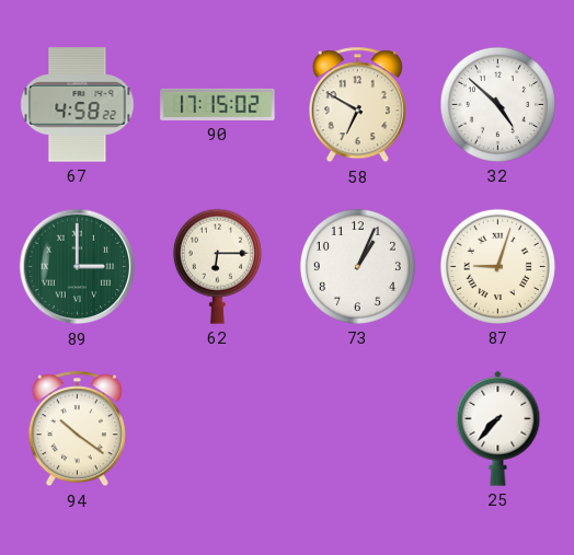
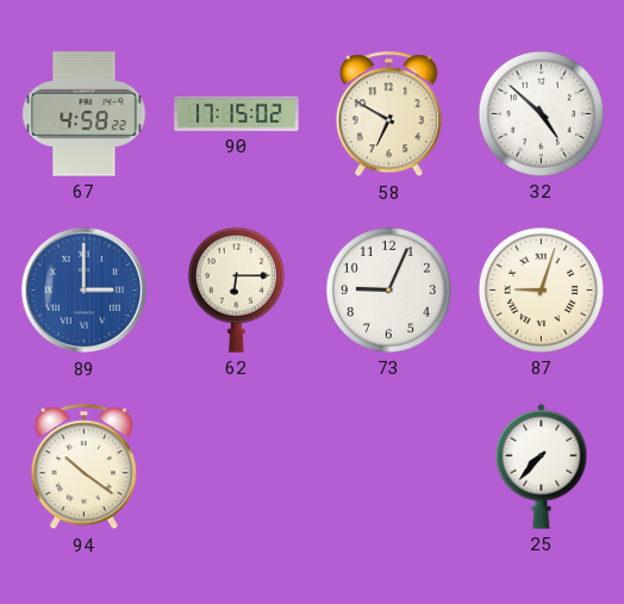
89 dial: green -> blue
73: 1:04 -> 9:04
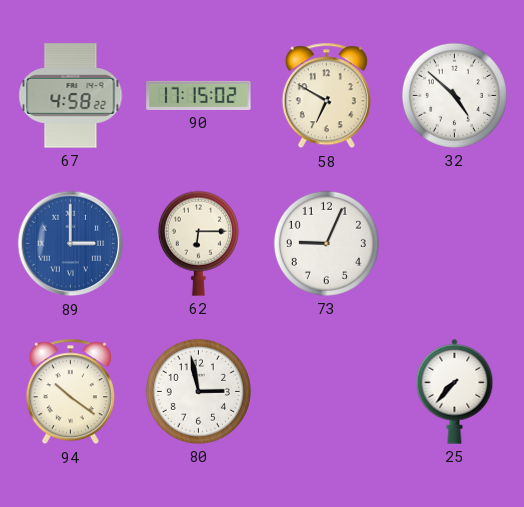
87: 9:03 -> none
80: none -> 2:58
